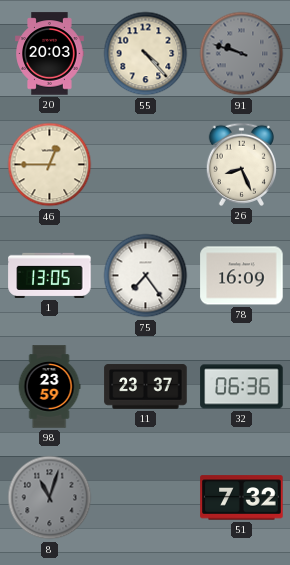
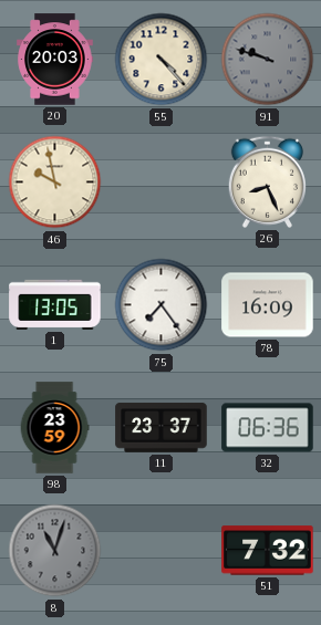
46: 12:45 -> 9:58
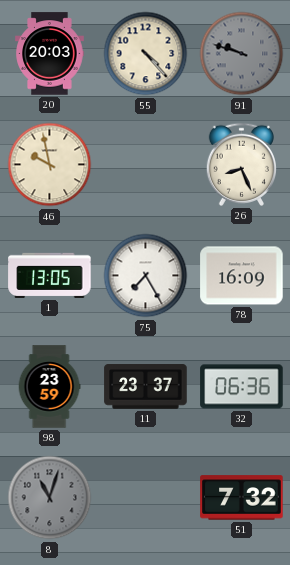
75: 7:24 -> 7:25
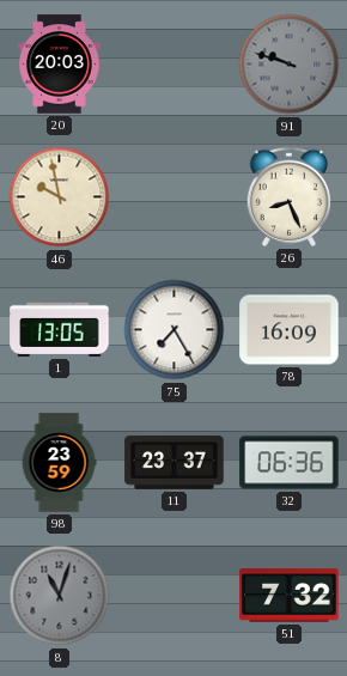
55: 4:23 -> none
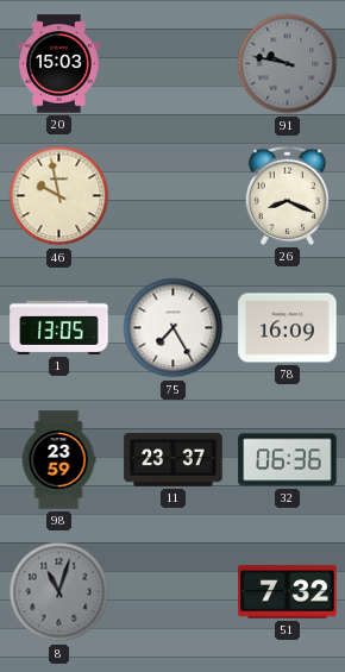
20: 20:03 -> 15:03
91: 9:48 -> 9:47
26: 8:26 -> 8:19
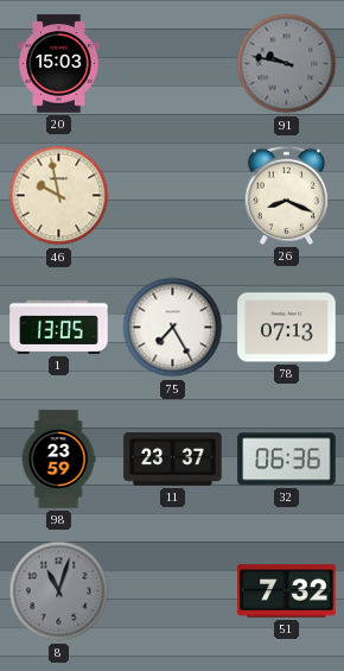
78: 16:09 -> 07:13
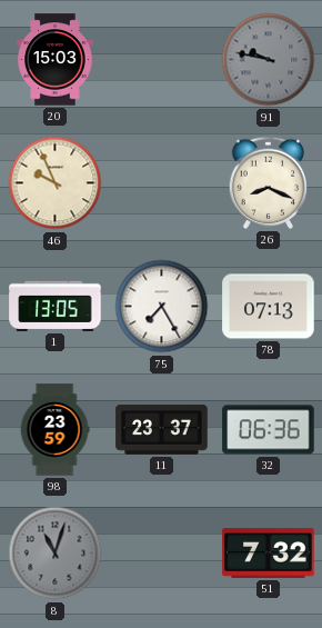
46: 9:58 -> 9:56
